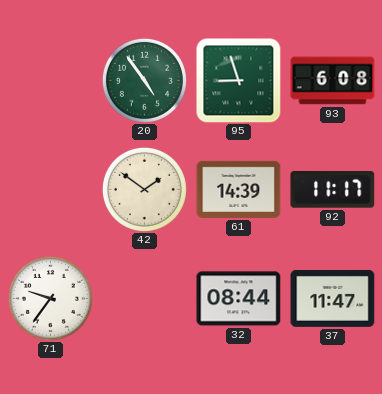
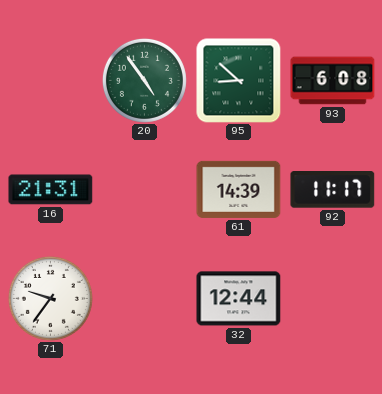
95: 8:57 -> 8:52
16: none -> 21:31
42: 1:51 -> none
32: 08:44 -> 12:44
37: 11:47 -> none
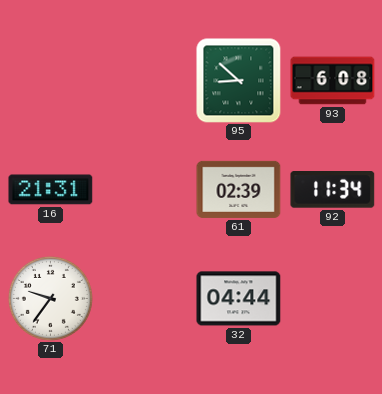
20: 4:54 -> none
61: 14:39 -> 02:39
92: 11:17 -> 11:34
32: 12:44 -> 04:44
